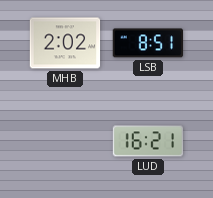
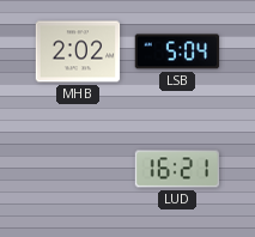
LSB: 8:51 -> 5:04
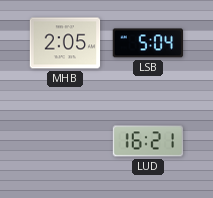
MHB: 2:02 -> 2:05
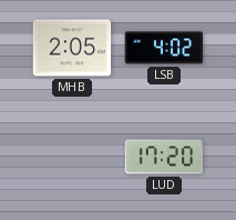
LSB: 5:04 -> 4:02
LUD: 16:21 -> 17:20
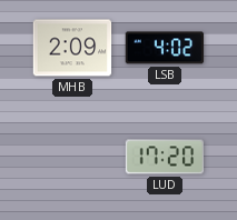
MHB: 2:05 -> 2:09
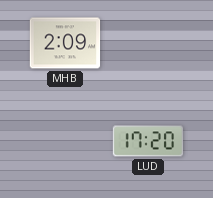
LSB: 4:02 -> none
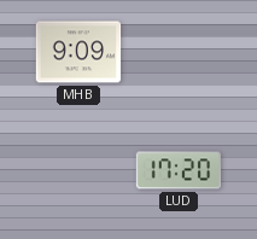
MHB: 2:09 -> 9:09
